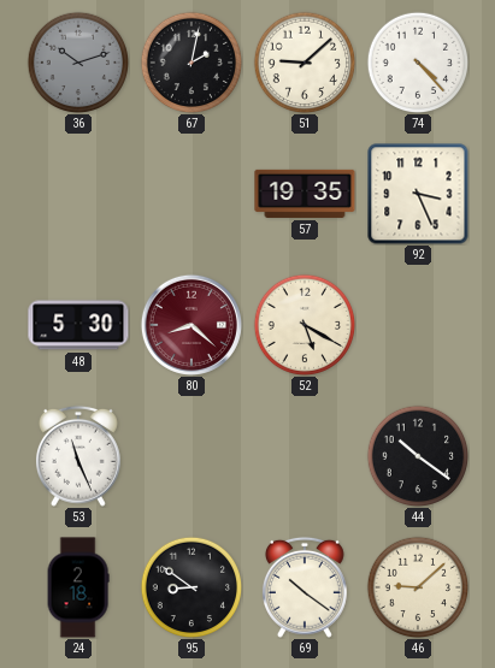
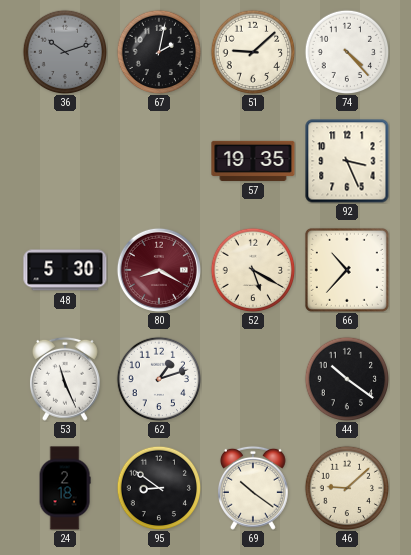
80: 8:22 -> 8:20
66: none -> 10:37
62: none -> 1:12
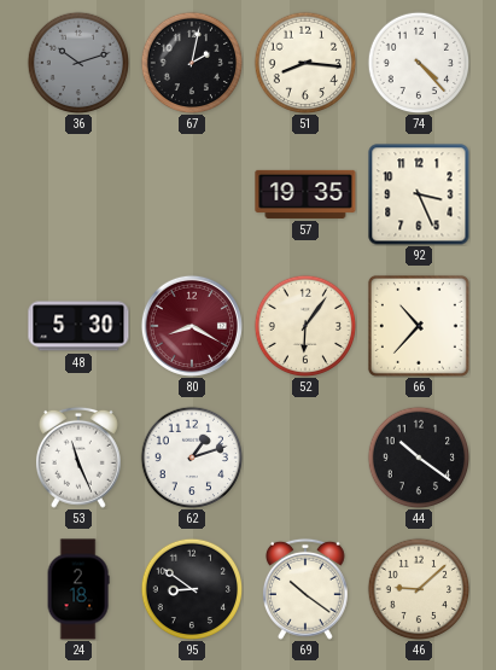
51: 9:08 -> 8:16
52: 5:20 -> 6:06
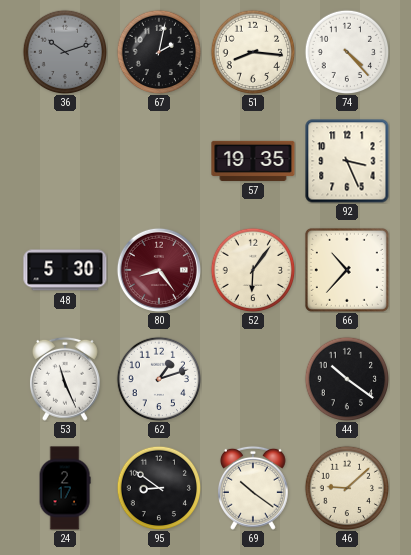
80: 8:20 -> 8:24
24: 2:18 -> 2:17
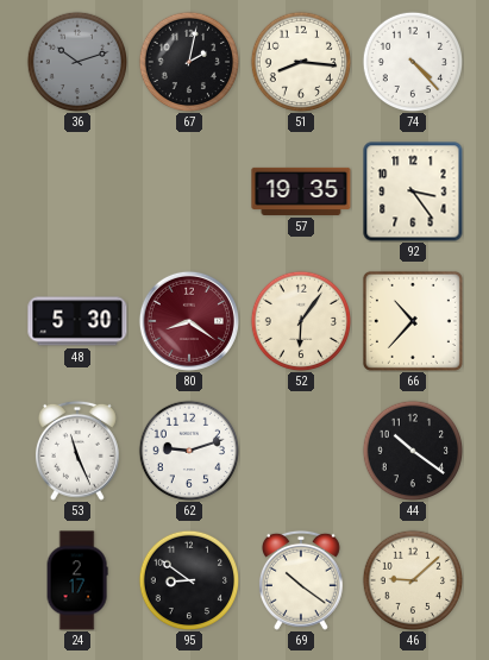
92: 3:26 -> 3:24
80: 8:24 -> 8:21
62: 1:12 -> 9:12
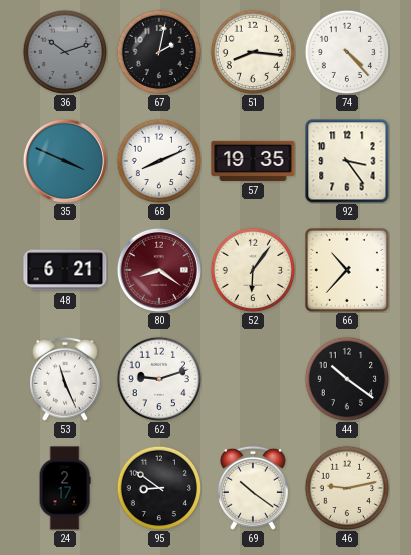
35: none -> 3:49
68: none -> 8:11
48: 5:30 -> 6:21
46: 9:08 -> 9:13
